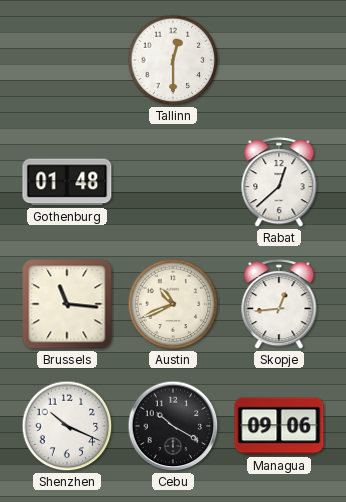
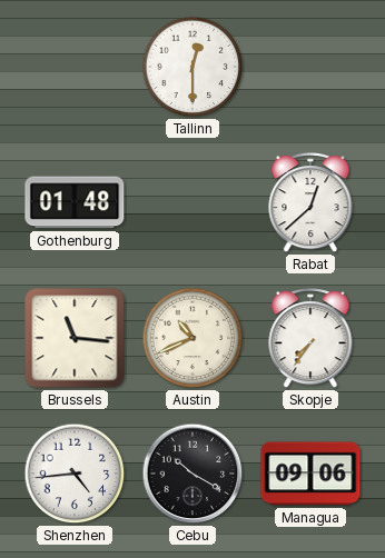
Skopje: 12:44 -> 7:36
Shenzhen: 10:19 -> 4:44
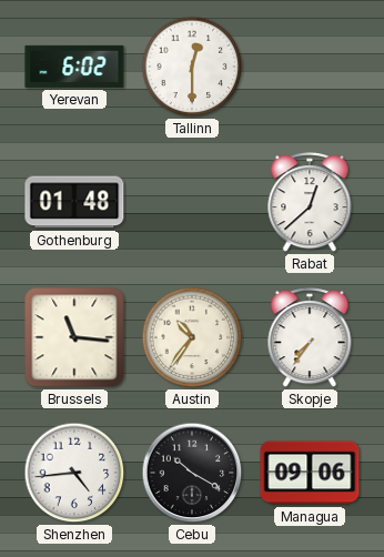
Yerevan: none -> 6:02
Austin: 10:41 -> 10:36
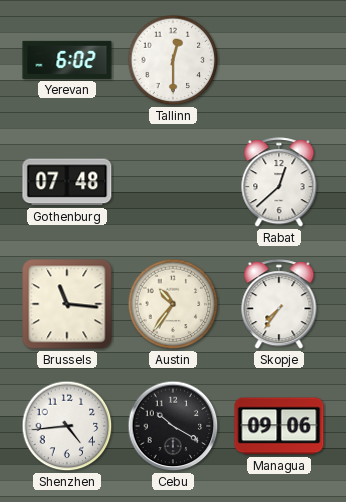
Gothenburg: 01:48 -> 07:48
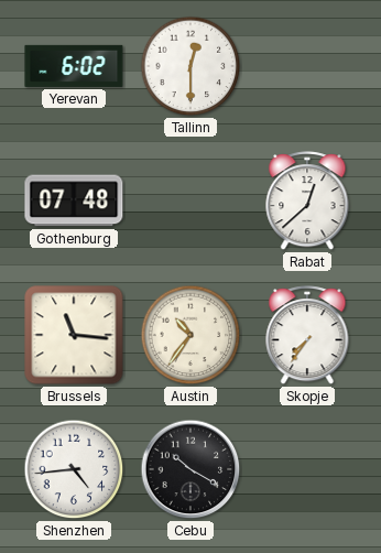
Managua: 09:06 -> none
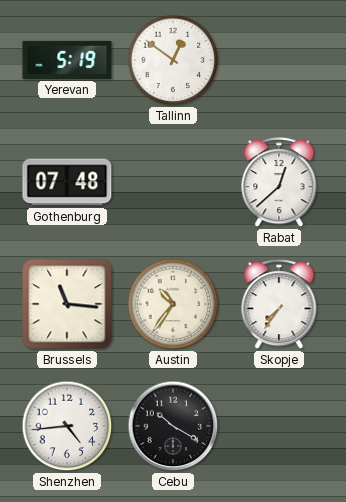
Yerevan: 6:02 -> 5:19
Tallinn: 12:30 -> 12:51
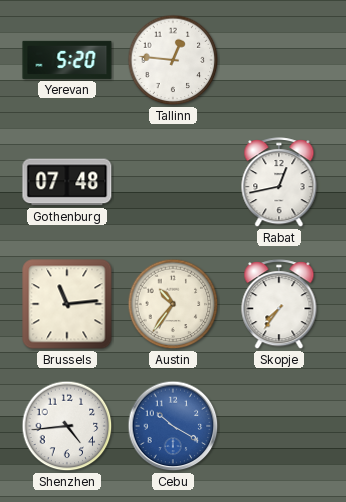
Yerevan: 5:19 -> 5:20
Tallinn: 12:51 -> 12:46
Rabat: 12:38 -> 12:43
Brussels: 11:16 -> 11:14
Cebu dial: black -> blue
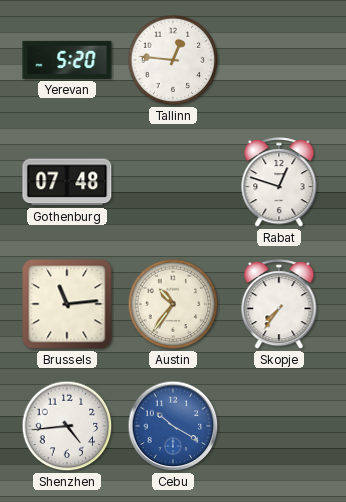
Rabat: 12:43 -> 12:48
